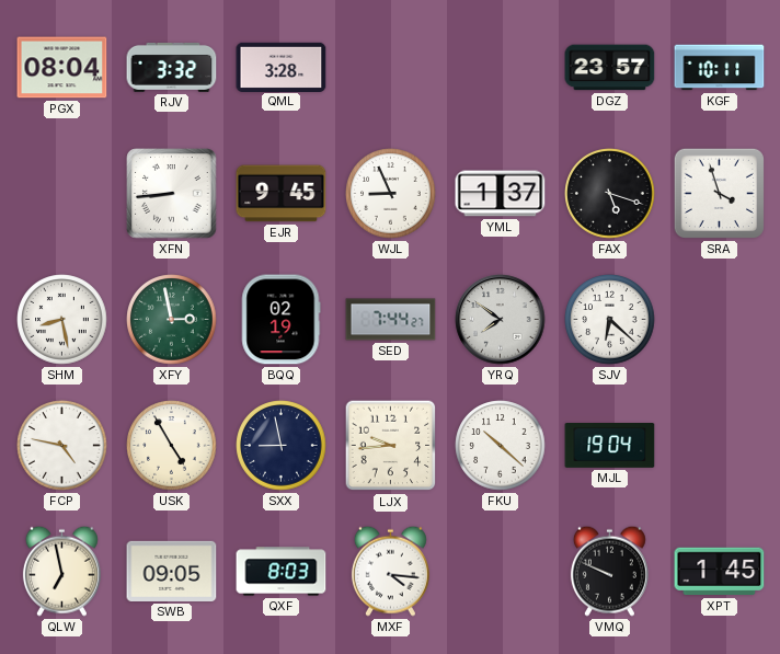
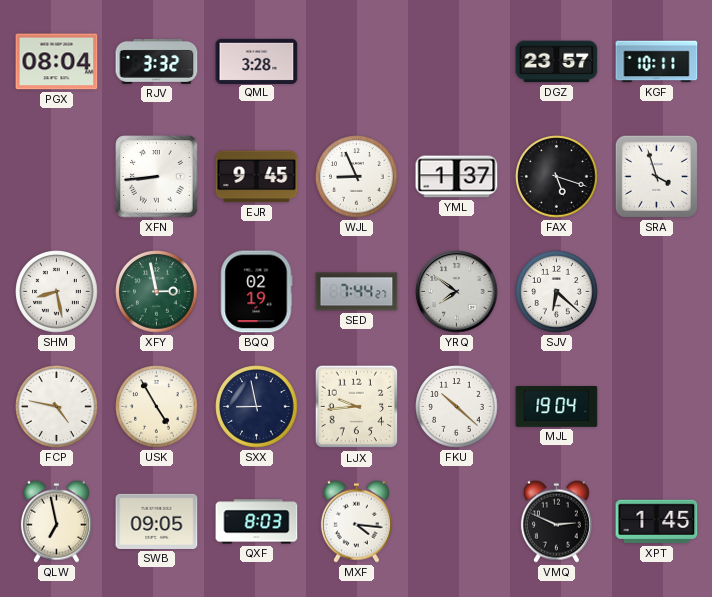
VMQ: 9:49 -> 2:49
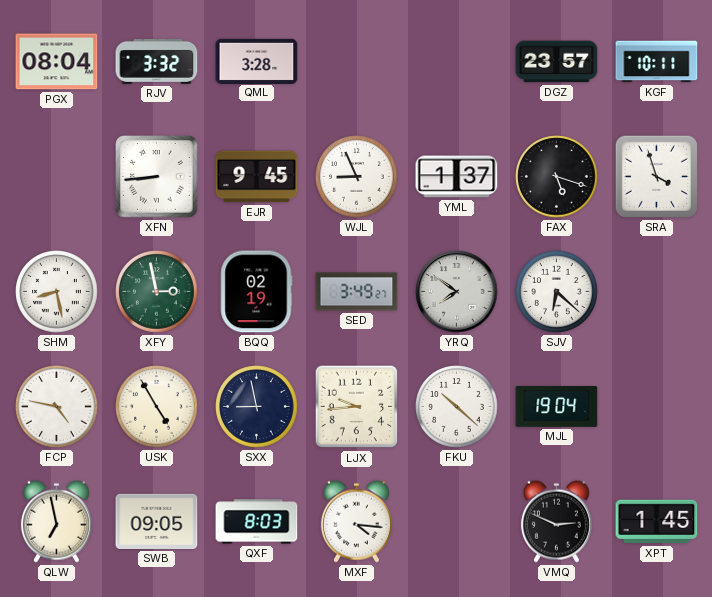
SED: 7:44 -> 3:49
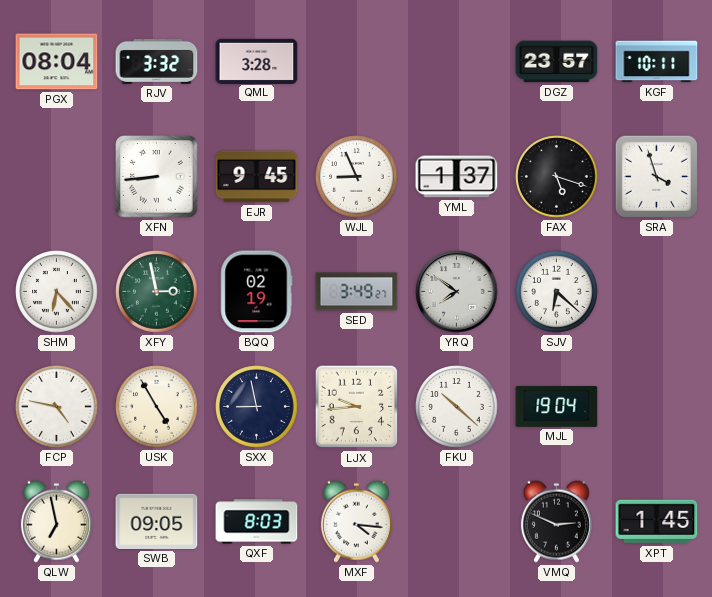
SHM: 8:28 -> 6:23
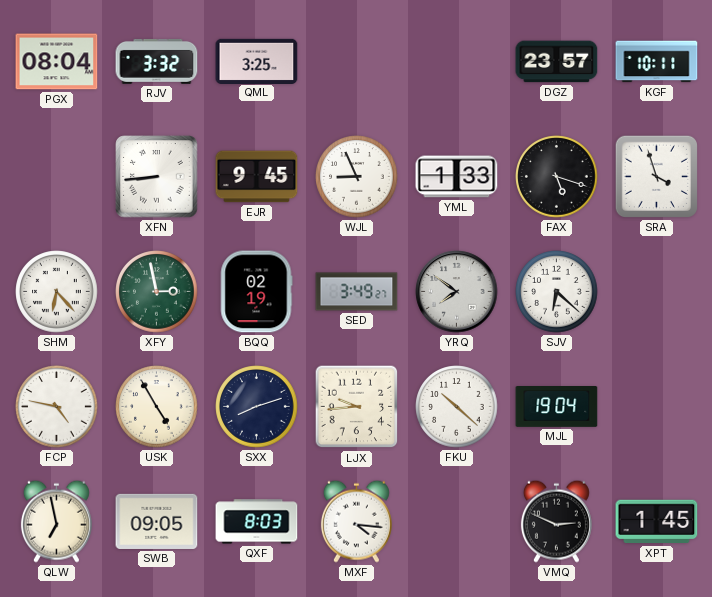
QML: 3:28 -> 3:25
YML: 1:37 -> 1:33
SXX: 8:58 -> 8:12
